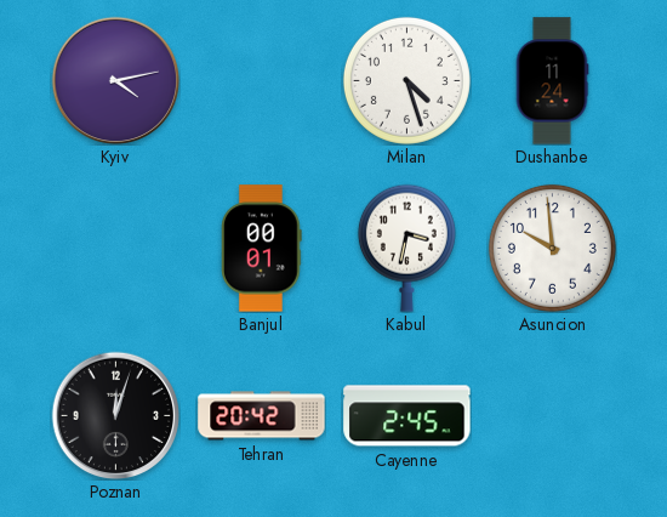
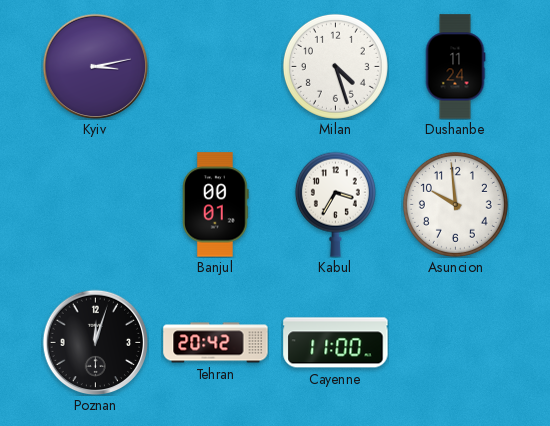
Kyiv: 4:13 -> 3:13
Kabul: 3:32 -> 3:35
Cayenne: 2:45 -> 11:00
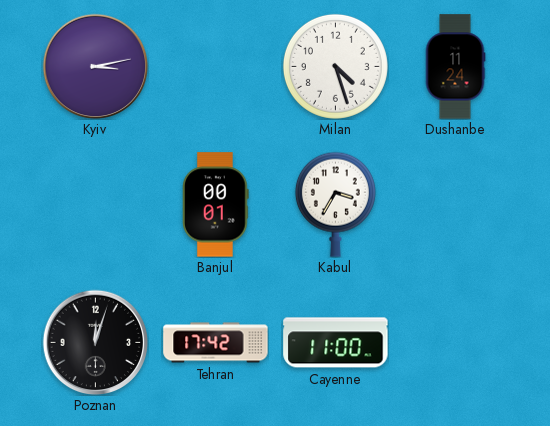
Asuncion: 9:59 -> none
Tehran: 20:42 -> 17:42
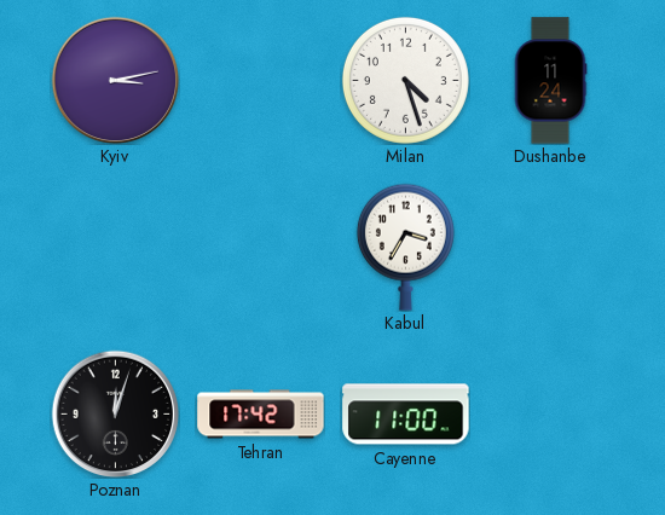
Banjul: 00:01 -> none
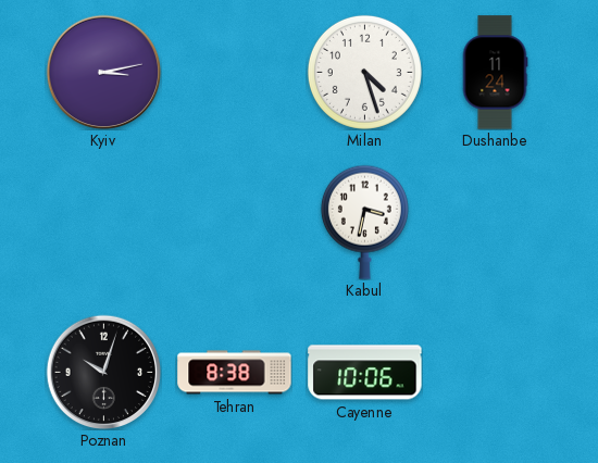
Kabul: 3:35 -> 3:32
Poznan: 12:03 -> 10:03
Tehran: 17:42 -> 8:38
Cayenne: 11:00 -> 10:06
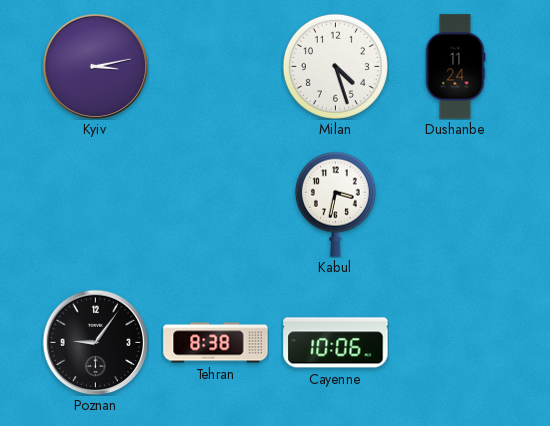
Poznan: 10:03 -> 9:06
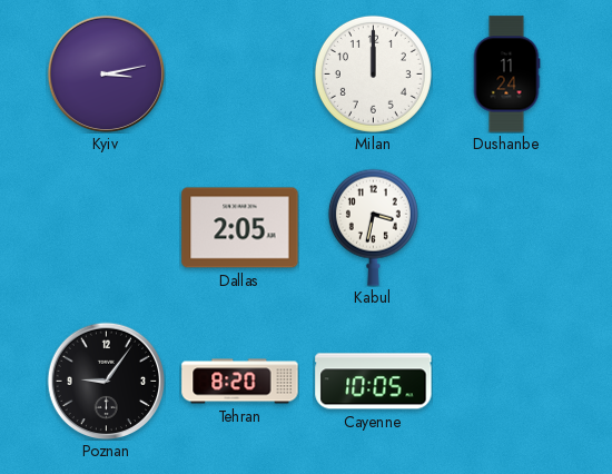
Milan: 4:27 -> 12:00
Dallas: none -> 2:05
Tehran: 8:38 -> 8:20
Cayenne: 10:06 -> 10:05
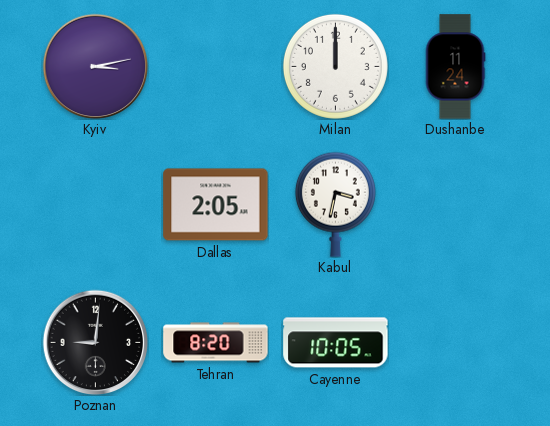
Poznan: 9:06 -> 9:01
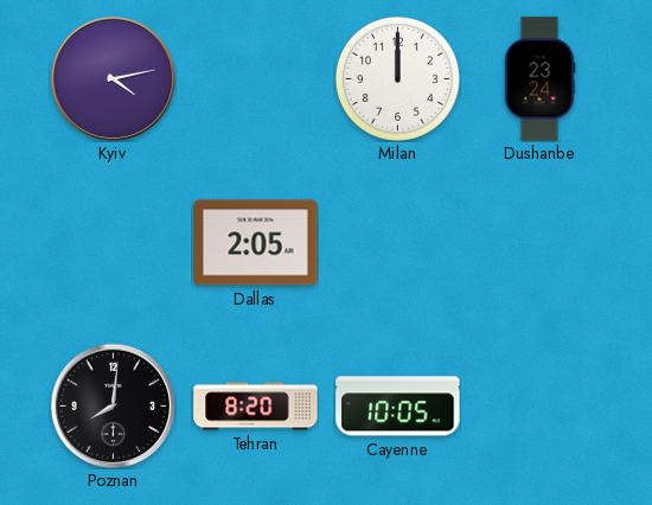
Kyiv: 3:13 -> 4:13
Dushanbe: 11:24 -> 23:24
Kabul: 3:32 -> none
Poznan: 9:01 -> 8:01
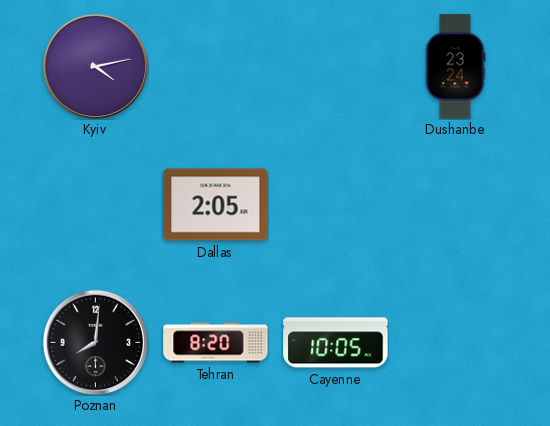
Milan: 12:00 -> none
